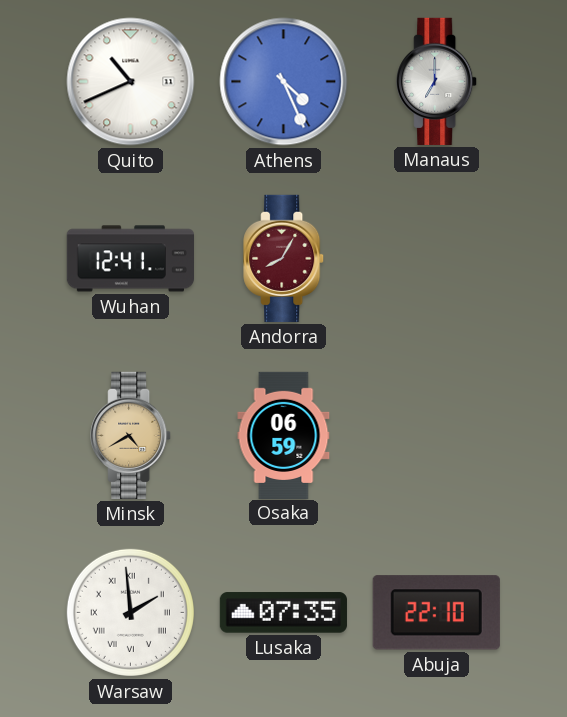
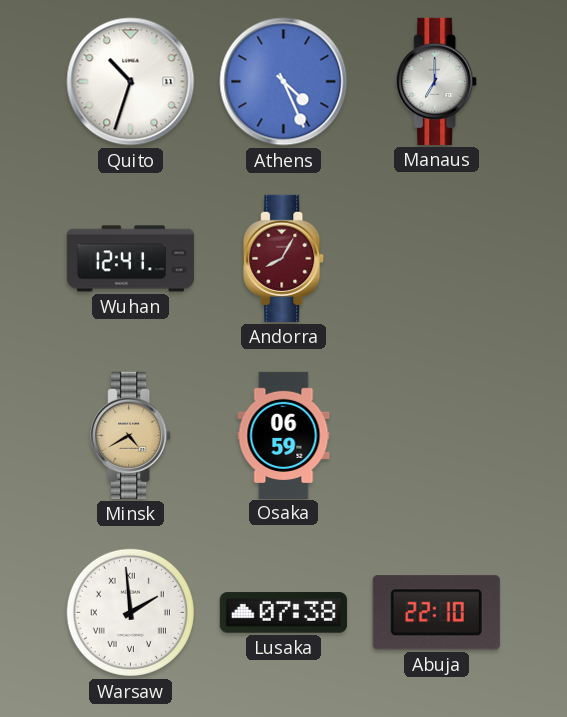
Quito: 10:41 -> 10:33
Lusaka: 07:35 -> 07:38
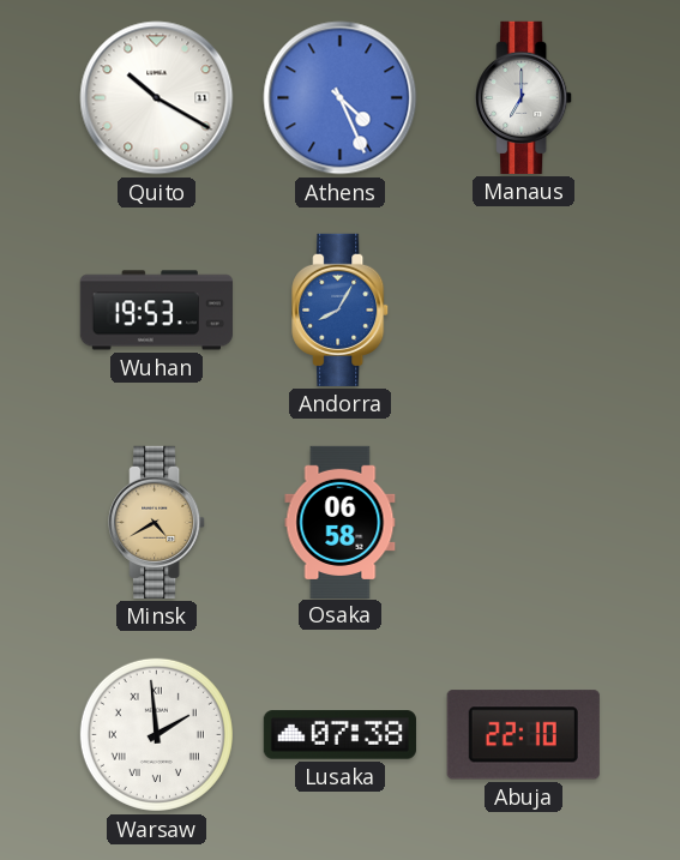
Quito: 10:33 -> 10:20
Wuhan: 12:41 -> 19:53
Andorra dial: burgundy -> blue
Osaka: 06:59 -> 06:58
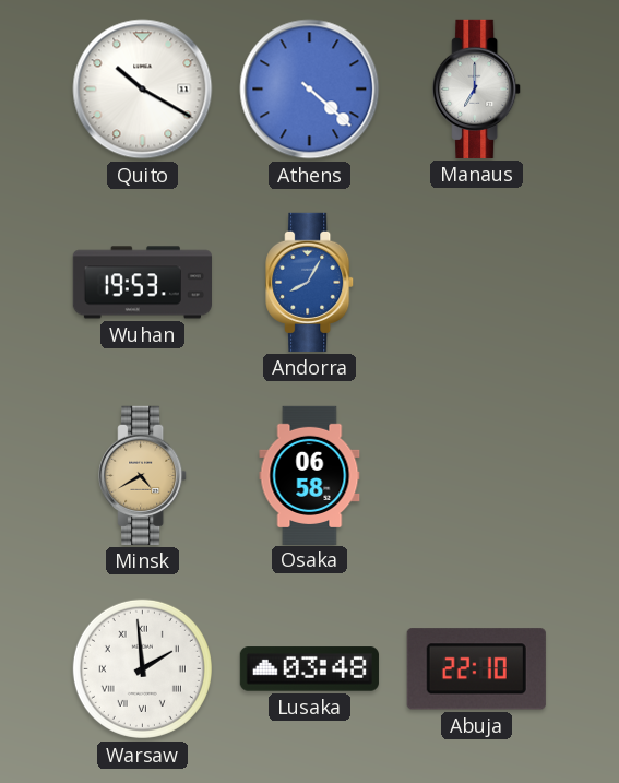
Athens: 4:26 -> 4:22
Lusaka: 07:38 -> 03:48
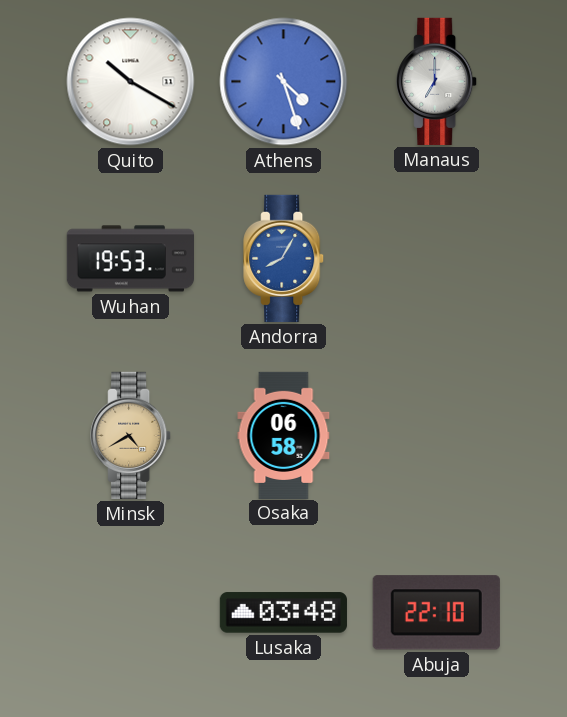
Athens: 4:22 -> 4:27
Warsaw: 1:59 -> none
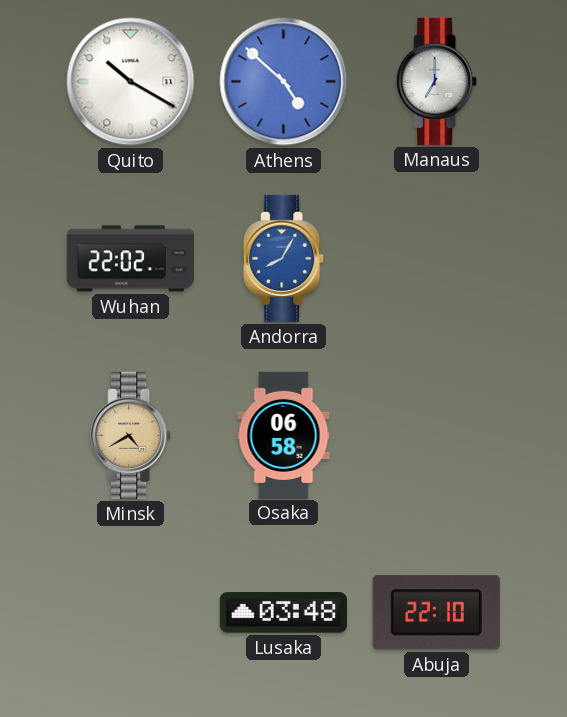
Athens: 4:27 -> 4:52
Wuhan: 19:53 -> 22:02
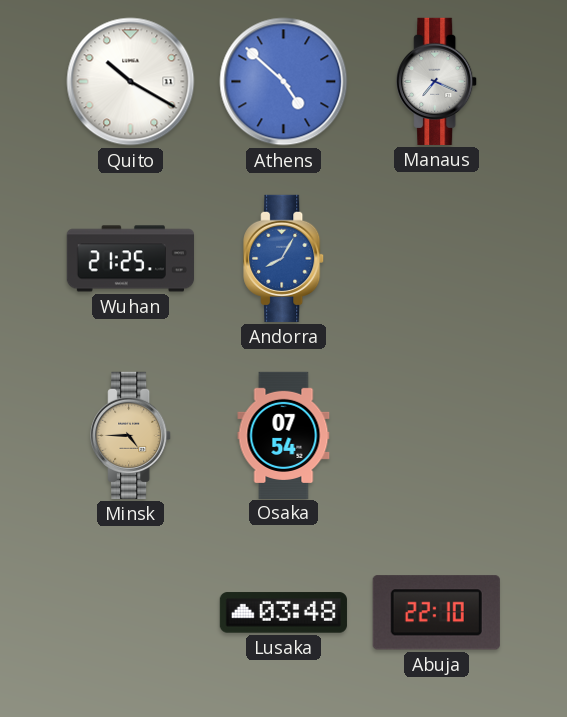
Manaus: 7:00 -> 7:19
Wuhan: 22:02 -> 21:25
Minsk: 4:40 -> 4:45
Osaka: 06:58 -> 07:54
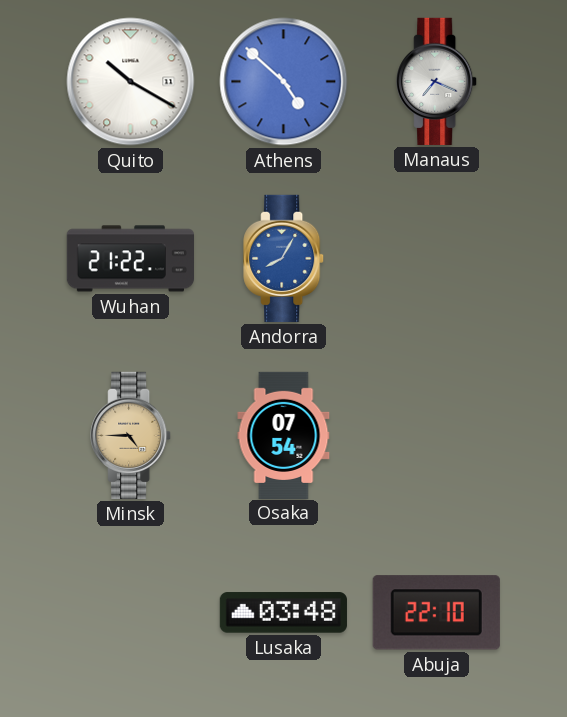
Wuhan: 21:25 -> 21:22
